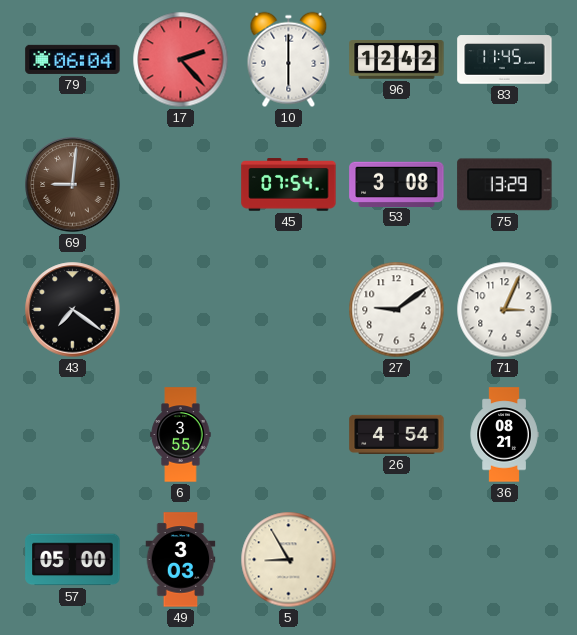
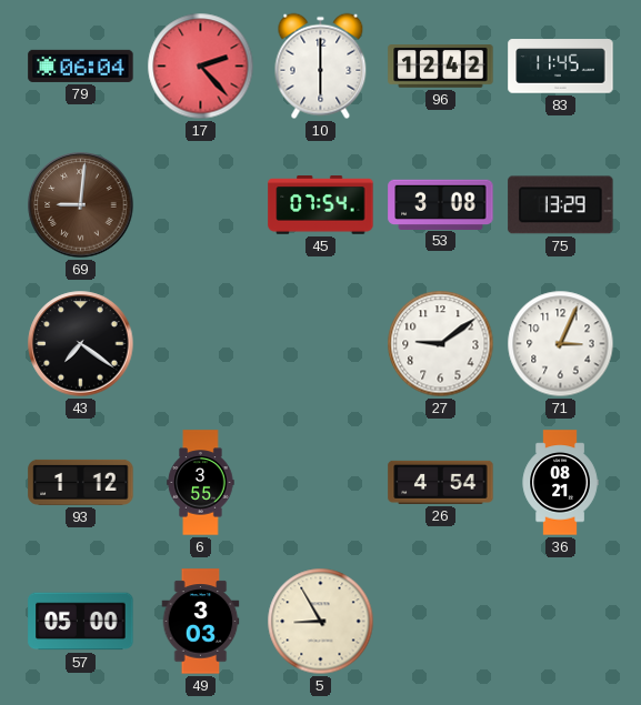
93: none -> 1:12
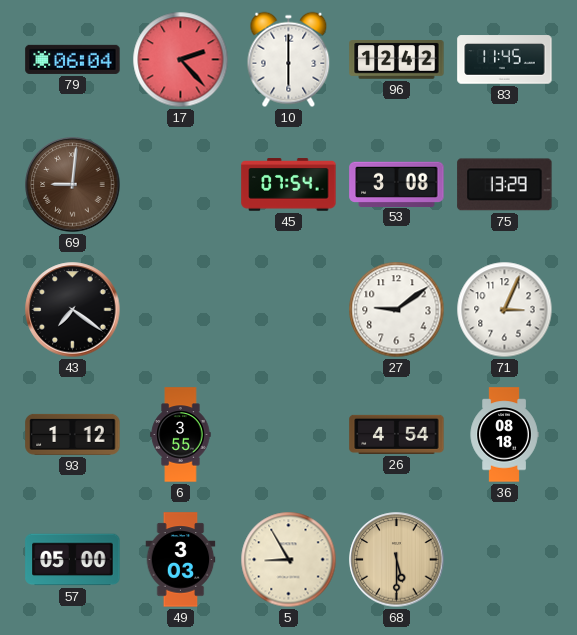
36: 08:21 -> 08:18
68: none -> 5:30
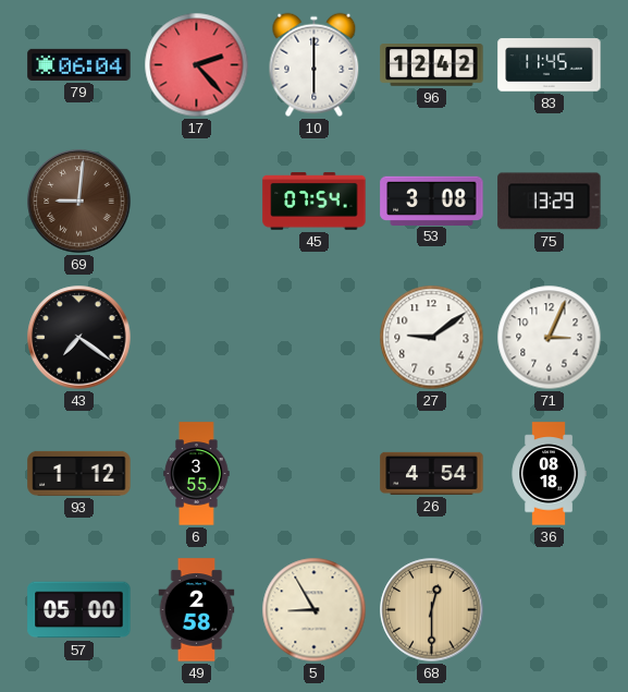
49: 3:03 -> 2:58
68: 5:30 -> 12:30
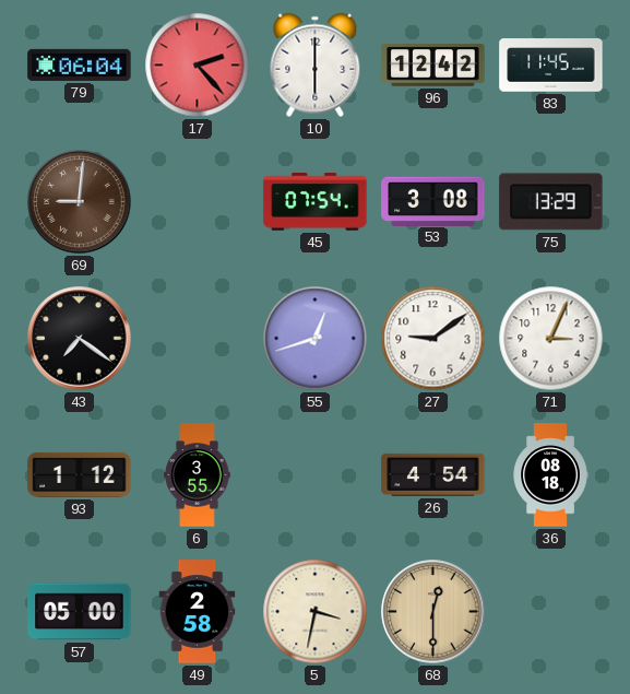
55: none -> 12:42
5: 8:55 -> 3:32
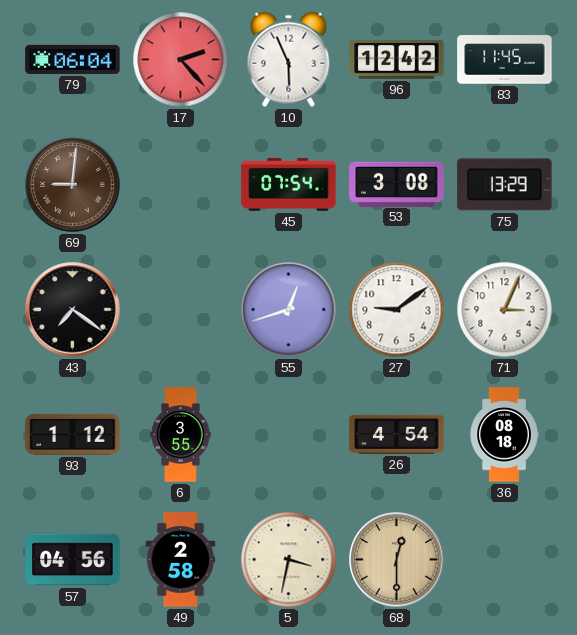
10: 6:00 -> 5:56
57: 05:00 -> 04:56
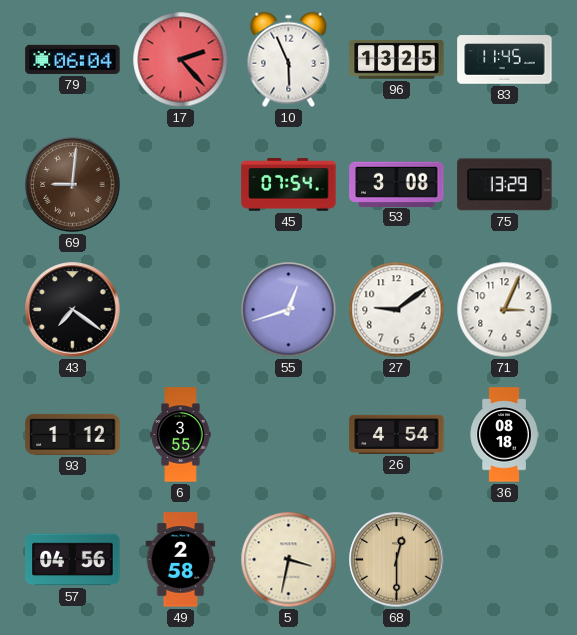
96: 12:42 -> 13:25
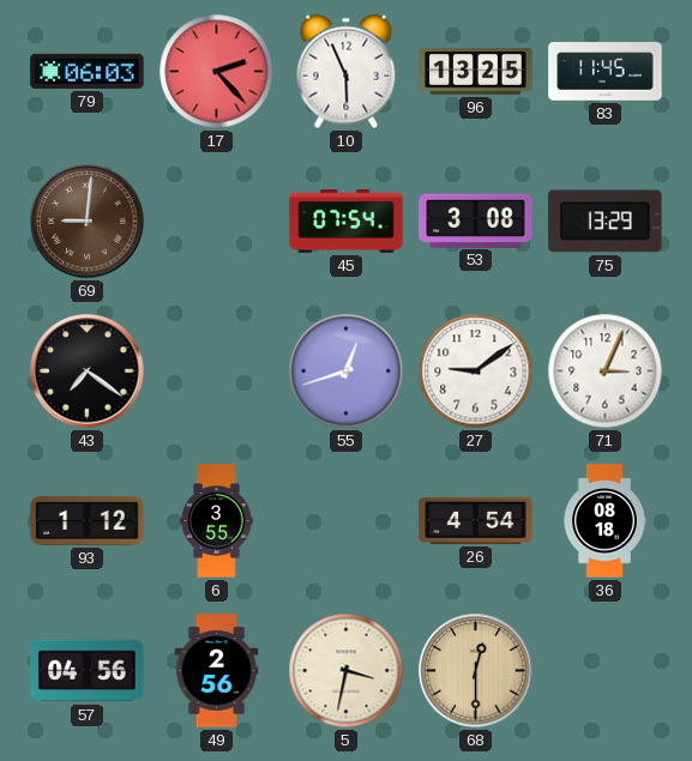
79: 06:04 -> 06:03
49: 2:58 -> 2:56
